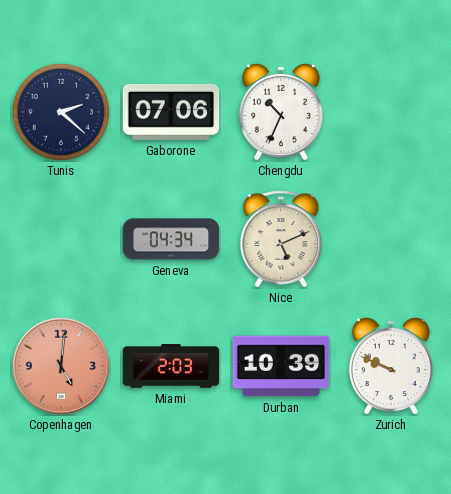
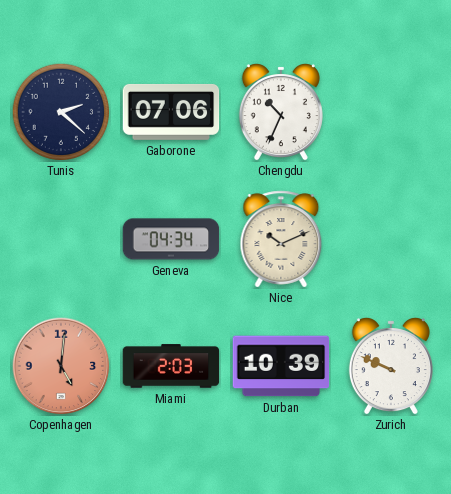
Nice: 5:11 -> 10:11
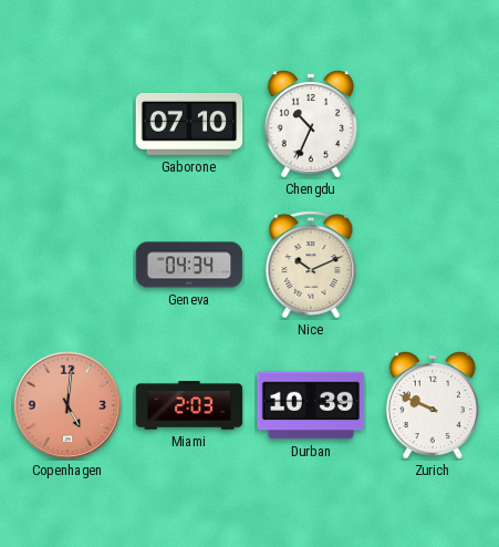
Tunis: 2:22 -> none
Gaborone: 07:06 -> 07:10
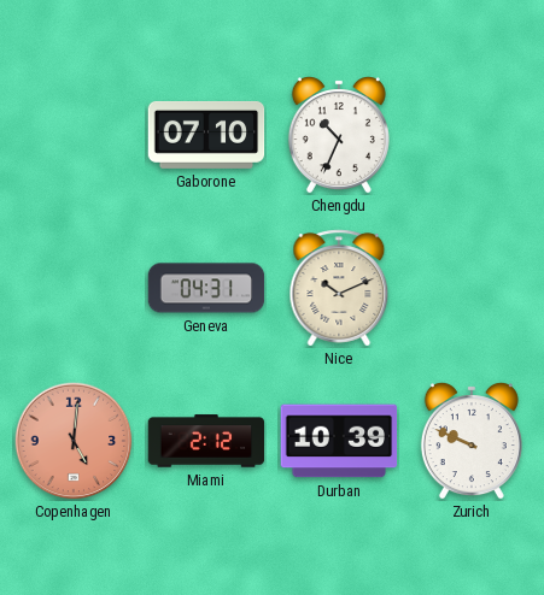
Geneva: 04:34 -> 04:31
Miami: 2:03 -> 2:12
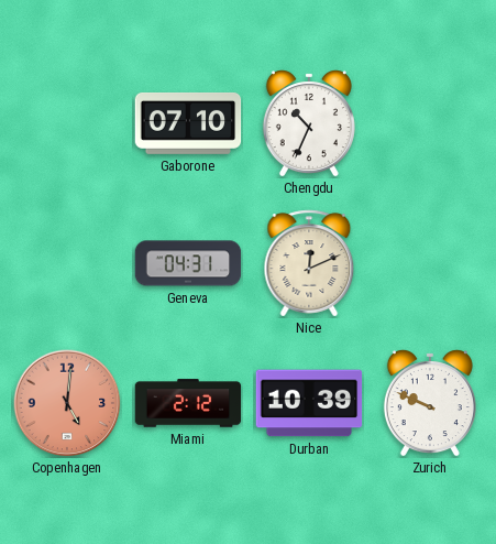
Nice: 10:11 -> 12:11
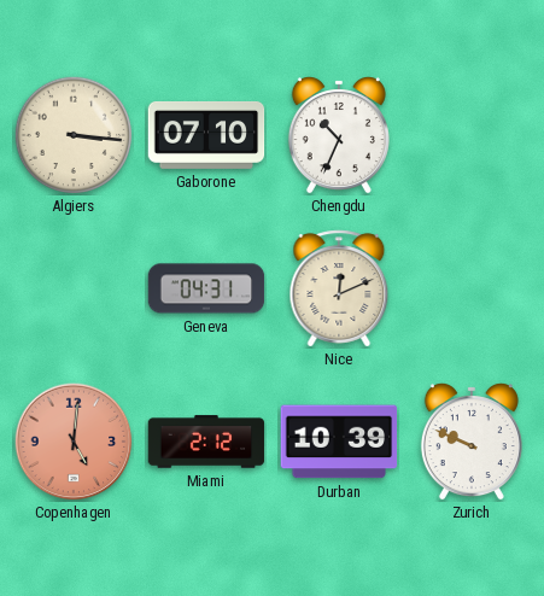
Algiers: none -> 3:16
